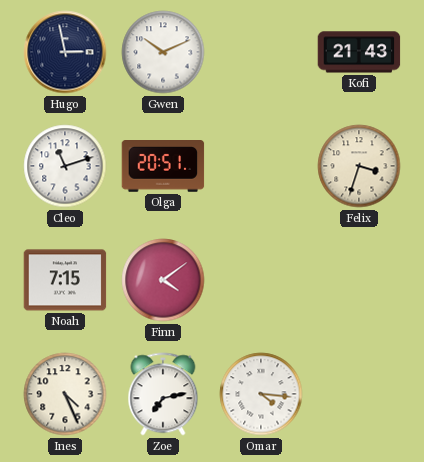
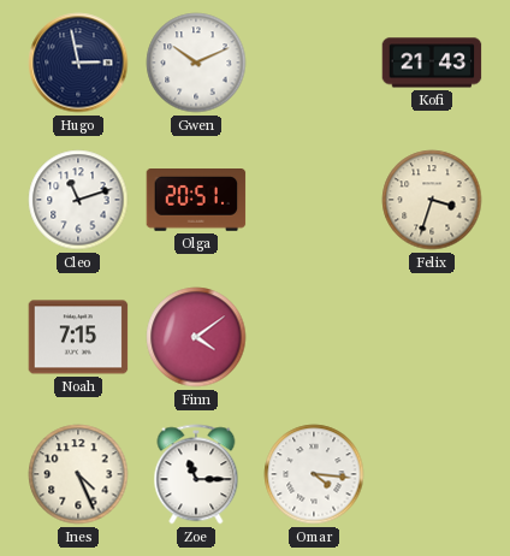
Zoe: 7:13 -> 11:15
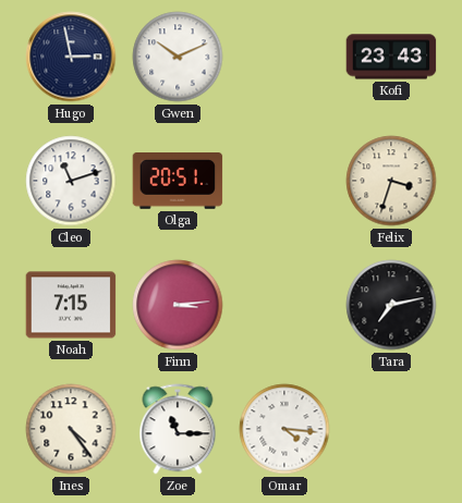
Kofi: 21:43 -> 23:43
Finn: 4:09 -> 3:14
Tara: none -> 7:13
Ines: 4:26 -> 4:24
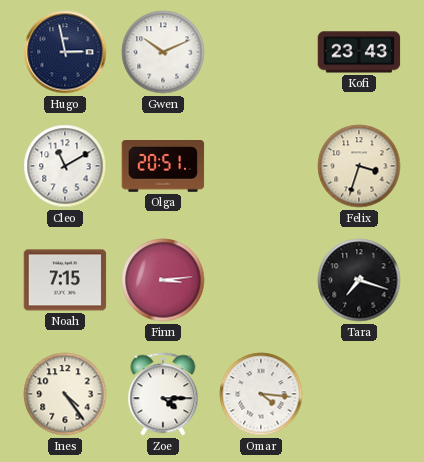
Cleo: 11:12 -> 11:10
Tara: 7:13 -> 7:18
Zoe: 11:15 -> 4:15
